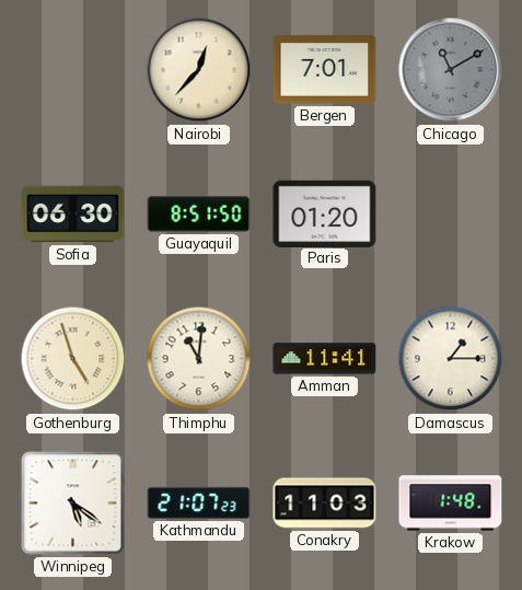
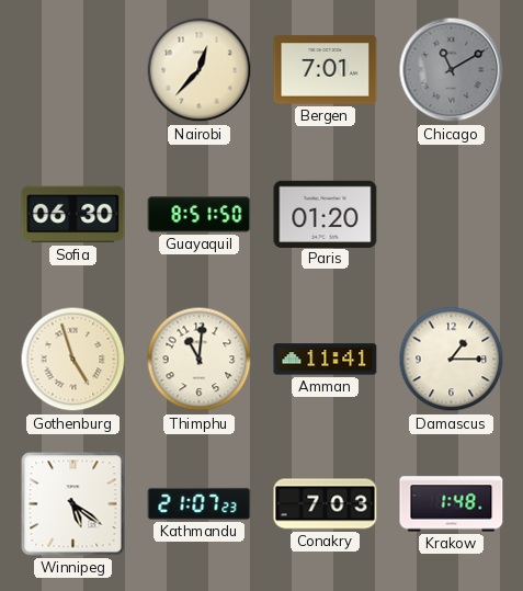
Conakry: 11:03 -> 7:03
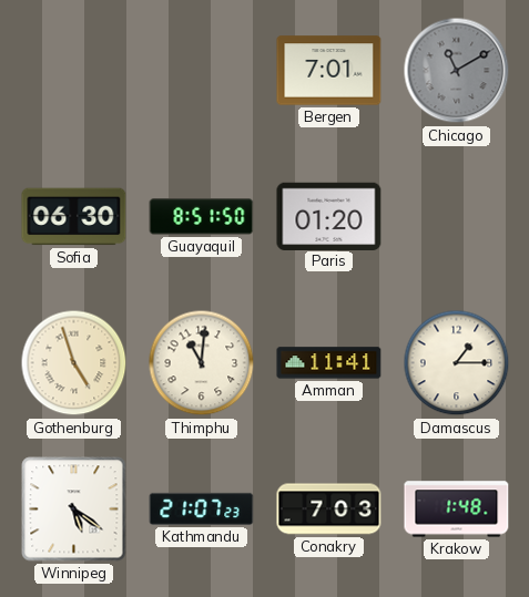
Nairobi: 12:37 -> none
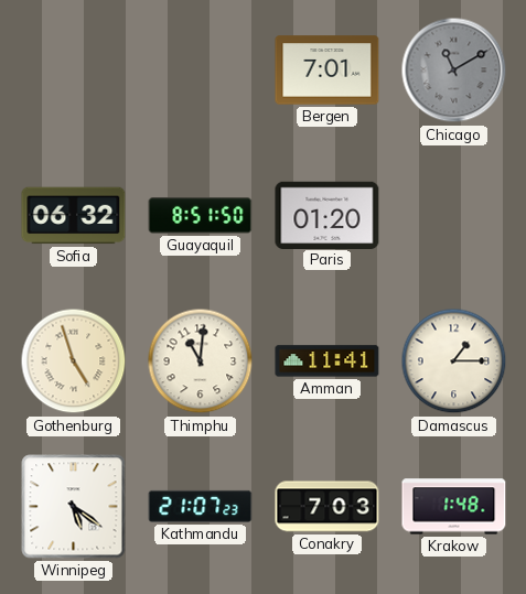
Sofia: 06:30 -> 06:32
